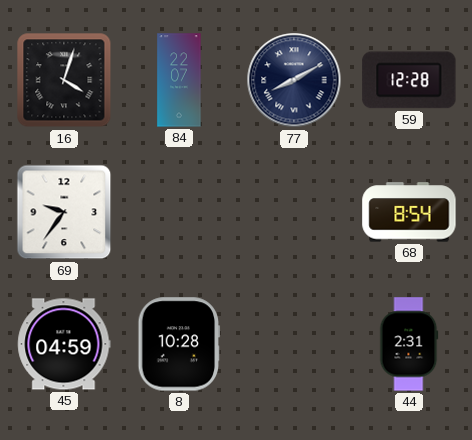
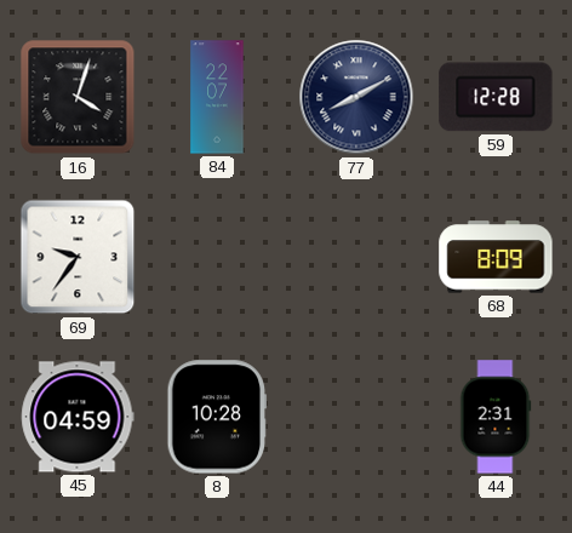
68: 8:54 -> 8:09
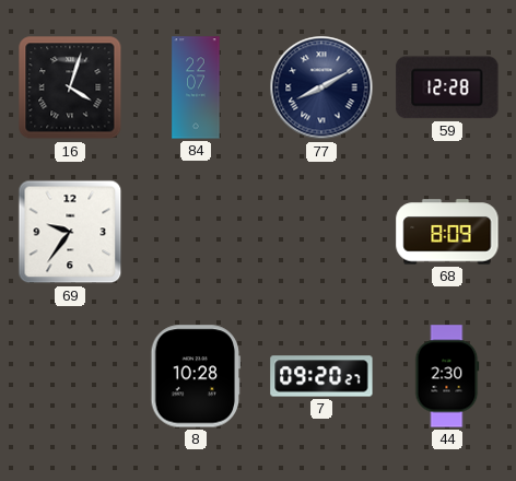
45: 04:59 -> none
7: none -> 09:20
44: 2:31 -> 2:30
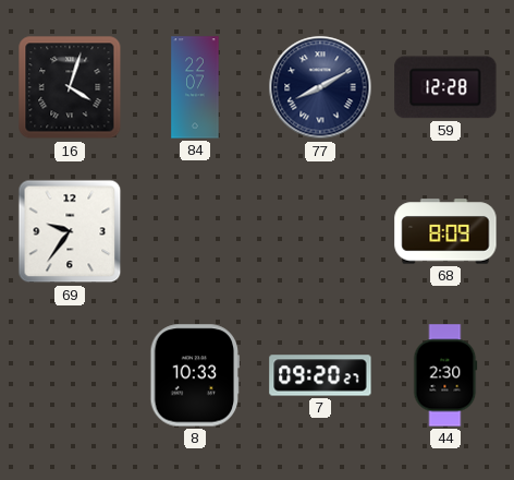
8: 10:28 -> 10:33
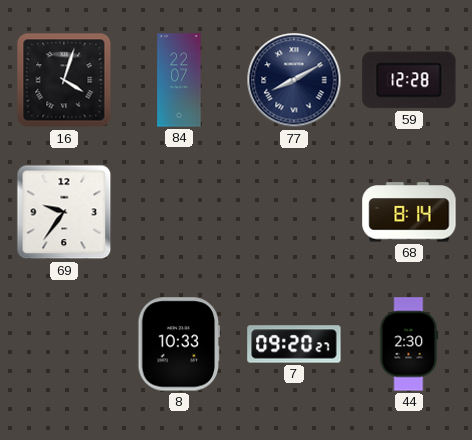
68: 8:09 -> 8:14
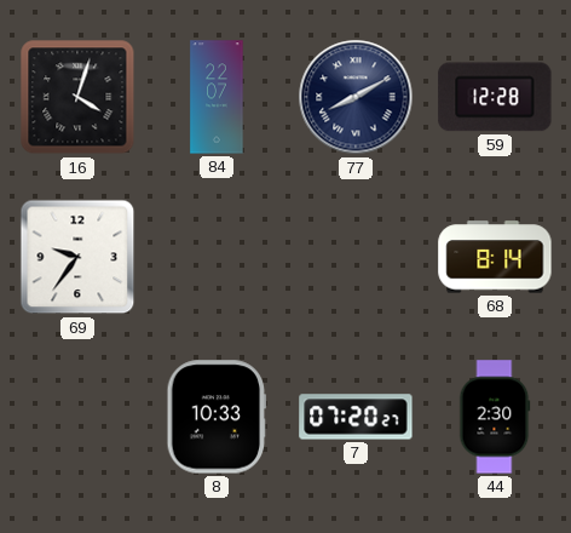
7: 09:20 -> 07:20
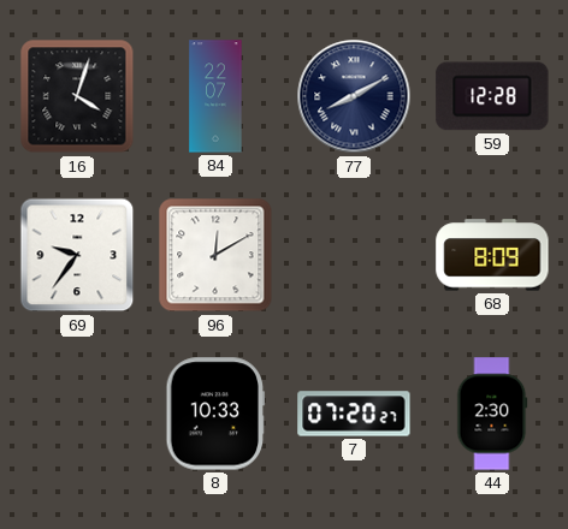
96: none -> 12:10
68: 8:14 -> 8:09
